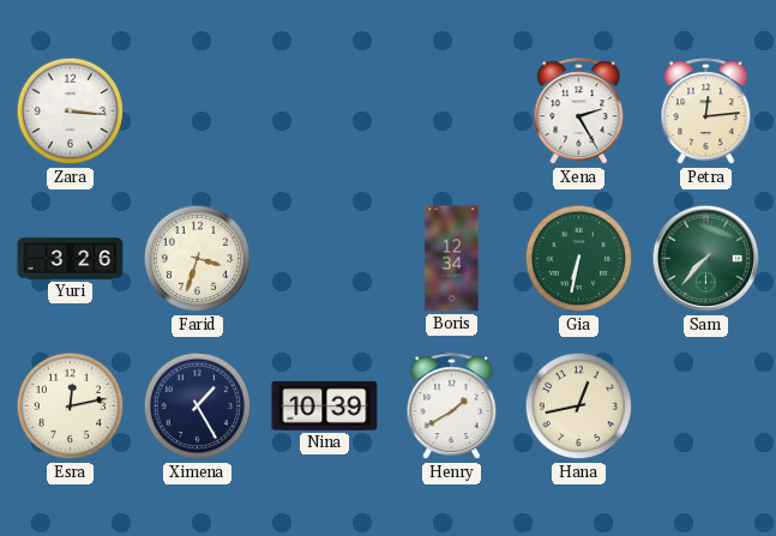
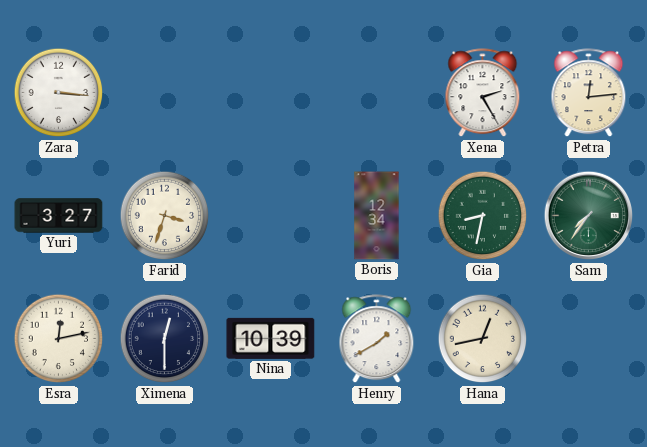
Yuri: 3:26 -> 3:27
Gia: 6:32 -> 8:32
Sam: 7:37 -> 7:36
Ximena: 1:25 -> 12:30
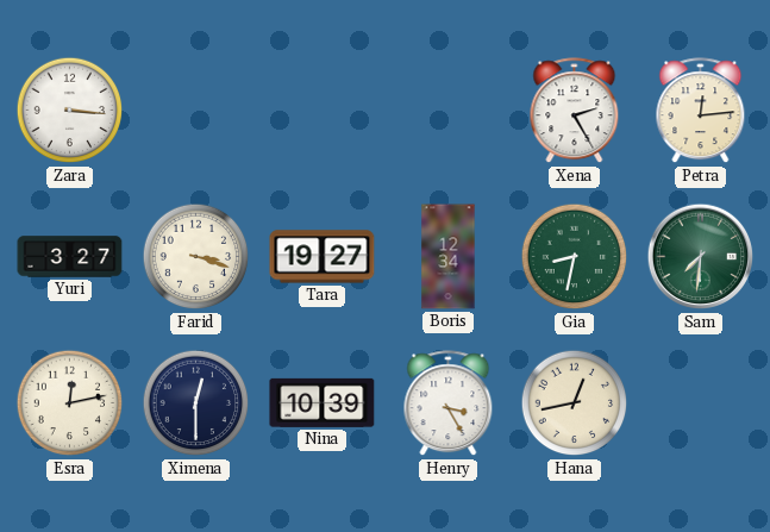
Farid: 3:33 -> 3:18
Tara: none -> 19:27
Sam: 7:36 -> 7:31
Henry: 1:40 -> 3:25
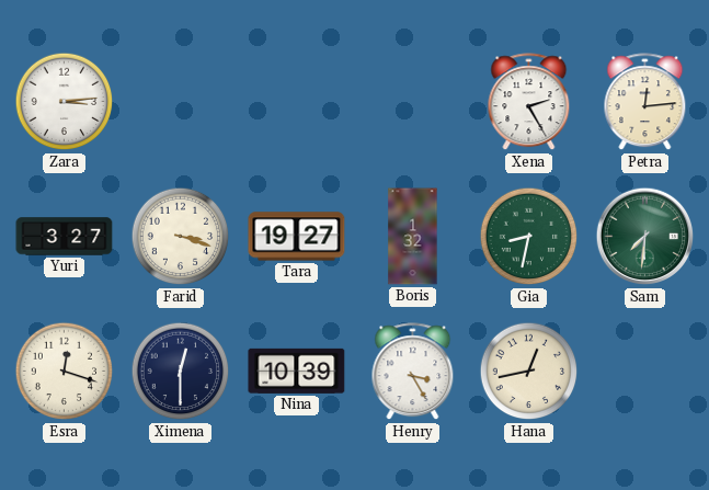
Zara: 3:16 -> 3:14
Boris: 12:34 -> 1:32
Esra: 12:13 -> 12:18
